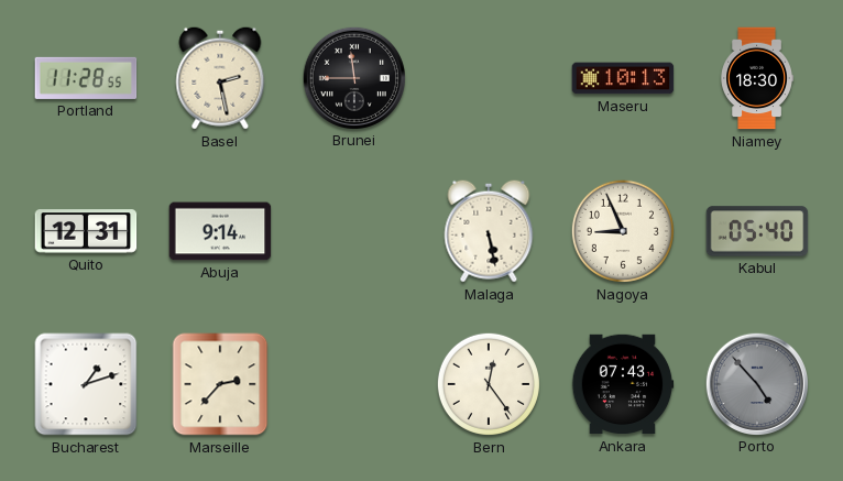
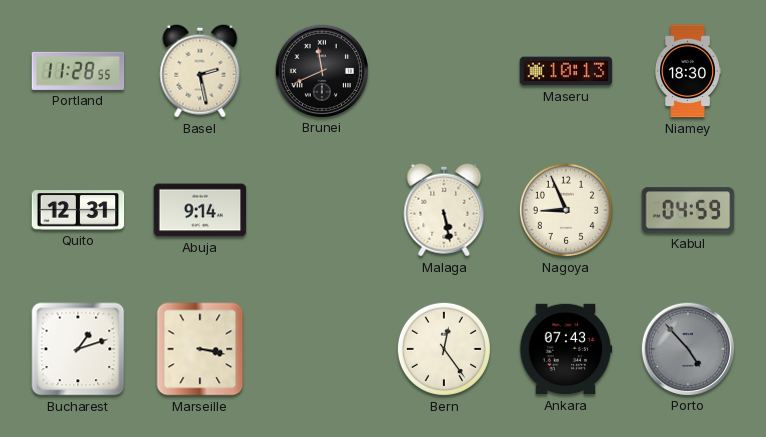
Brunei: 11:45 -> 11:41
Kabul: 05:40 -> 04:59
Marseille: 2:37 -> 3:17
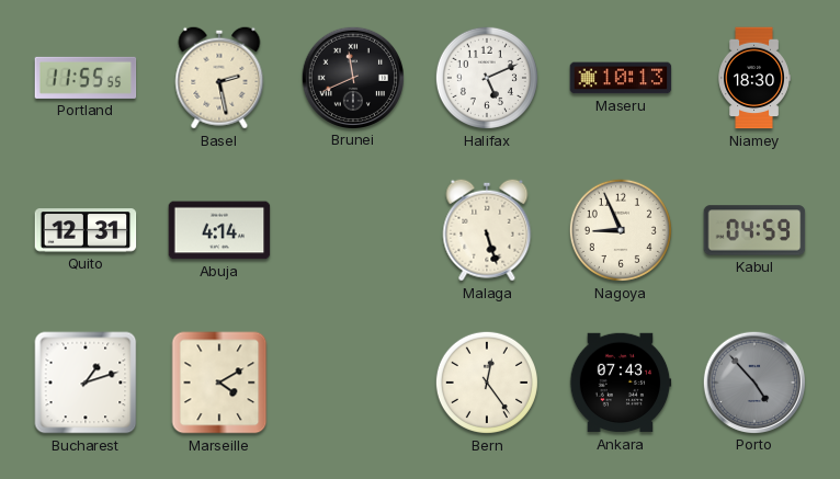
Portland: 11:28 -> 11:55
Halifax: none -> 5:11
Abuja: 9:14 -> 4:14
Malaga: 5:28 -> 5:27
Marseille: 3:17 -> 4:10
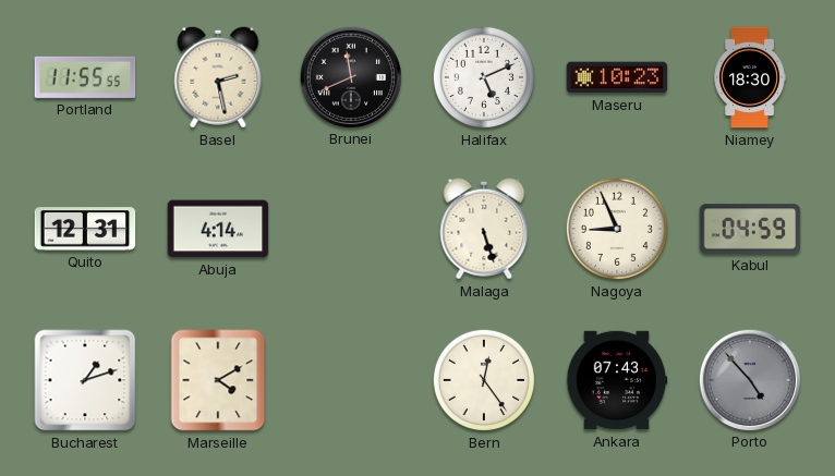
Maseru: 10:13 -> 10:23
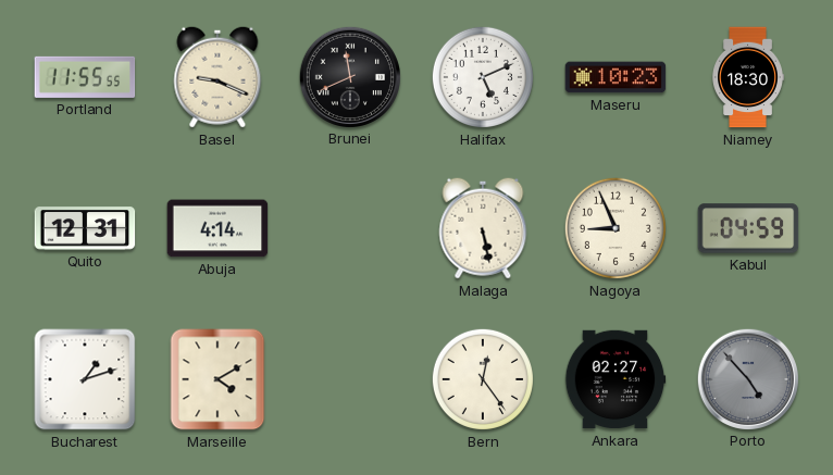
Basel: 2:28 -> 9:19
Malaga: 5:27 -> 5:28
Ankara: 07:43 -> 02:27
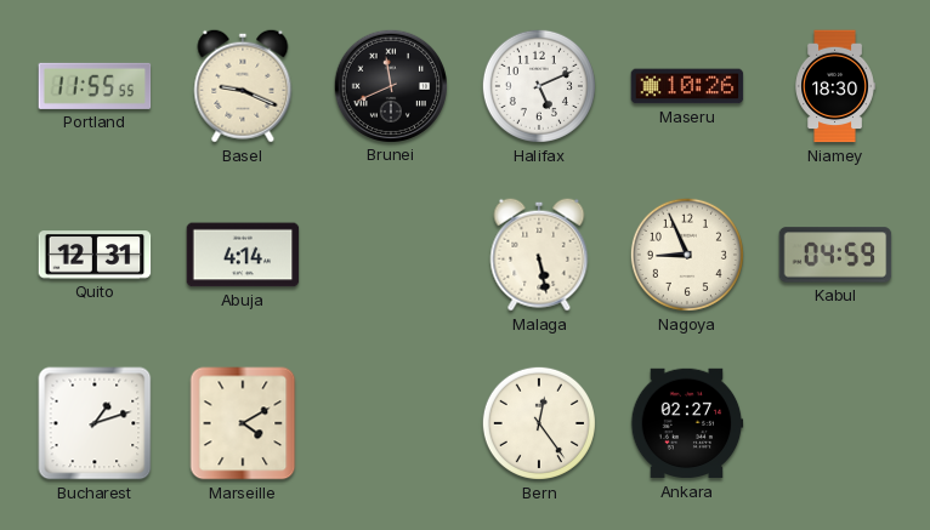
Maseru: 10:23 -> 10:26
Porto: 4:53 -> none
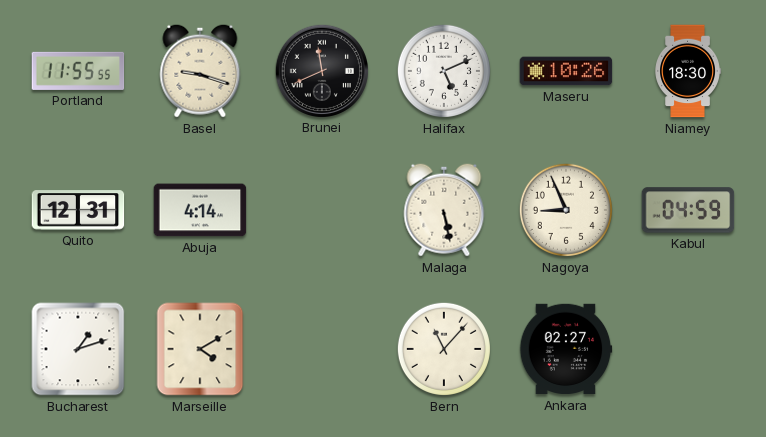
Basel: 9:19 -> 9:18
Bern: 12:24 -> 11:07
